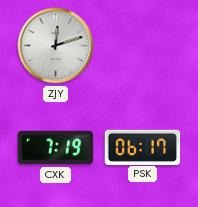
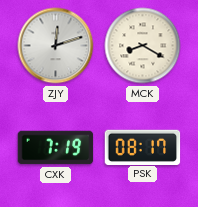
MCK: none -> 8:20
PSK: 06:17 -> 08:17
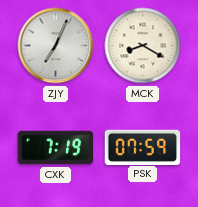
ZJY: 12:12 -> 7:04
PSK: 08:17 -> 07:59
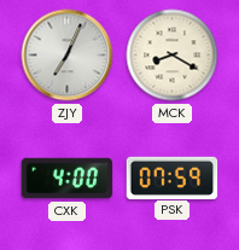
CXK: 7:19 -> 4:00
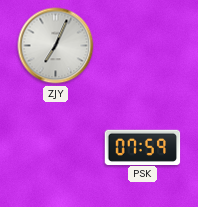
MCK: 8:20 -> none
CXK: 4:00 -> none
